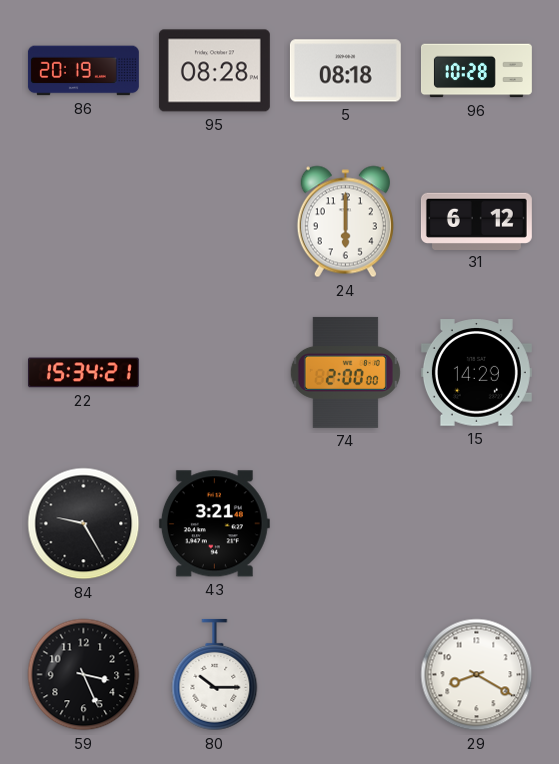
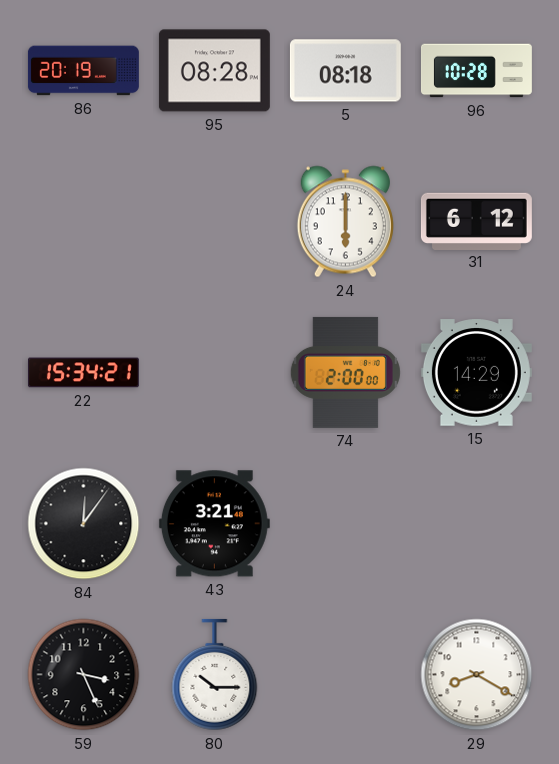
84: 9:25 -> 12:06
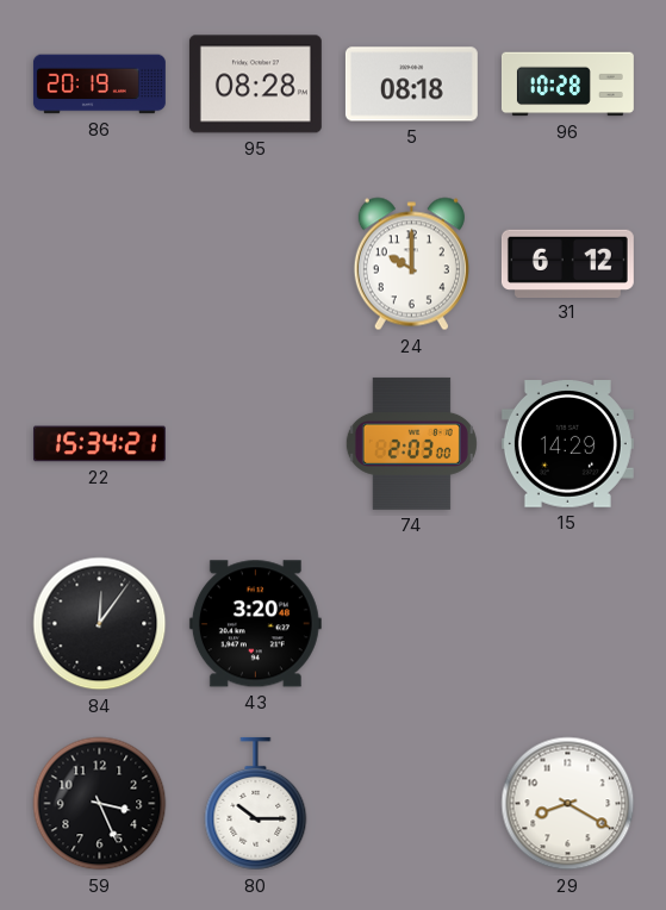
24: 6:00 -> 10:00
74: 2:00 -> 2:03
43: 3:21 -> 3:20
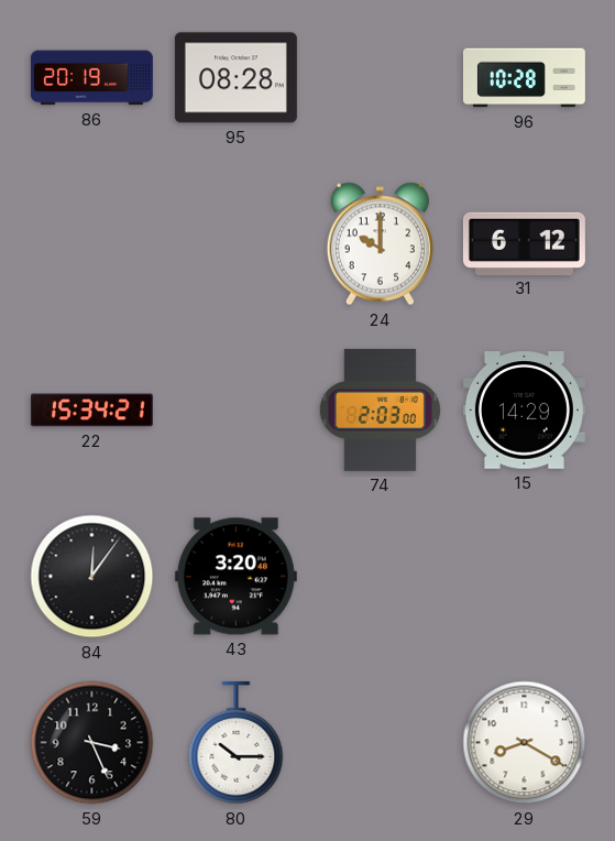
5: 08:18 -> none
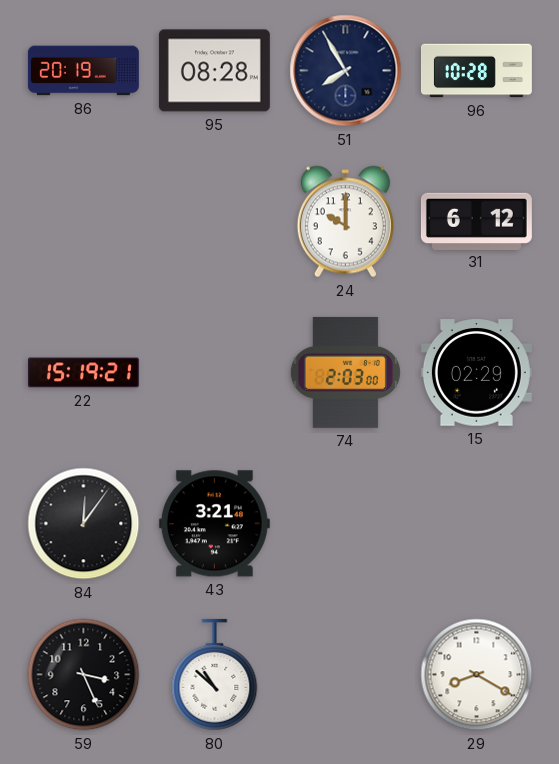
51: none -> 7:55
22: 15:34 -> 15:19
15: 14:29 -> 02:29
43: 3:20 -> 3:21
80: 10:15 -> 10:52
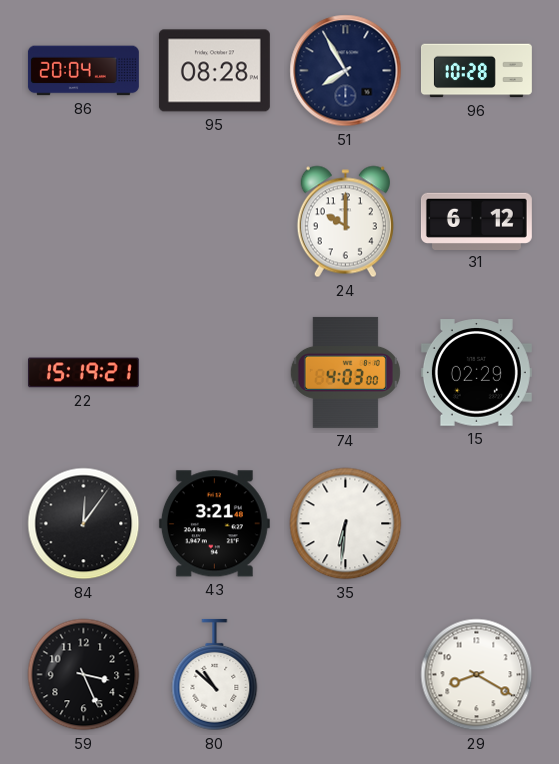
86: 20:19 -> 20:04
74: 2:03 -> 4:03
35: none -> 6:31
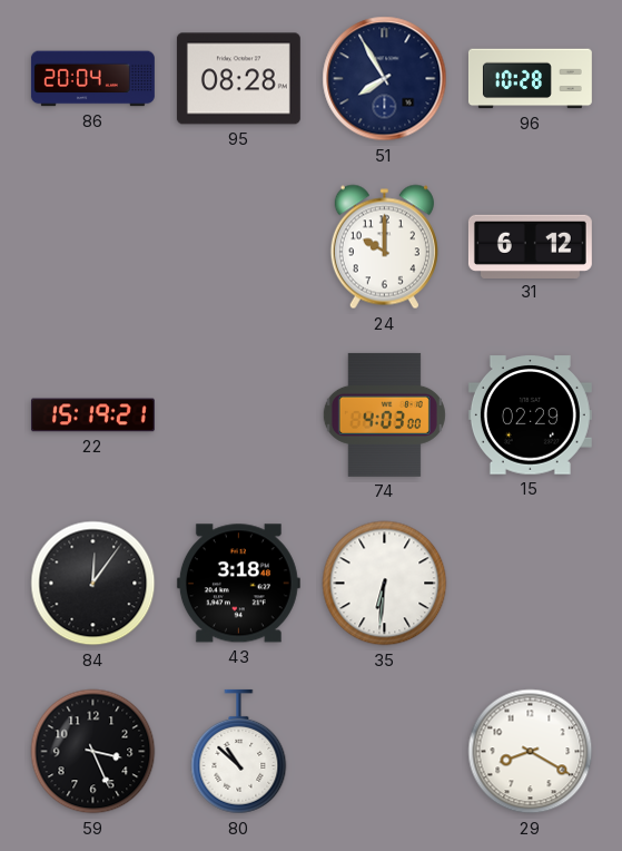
43: 3:21 -> 3:18
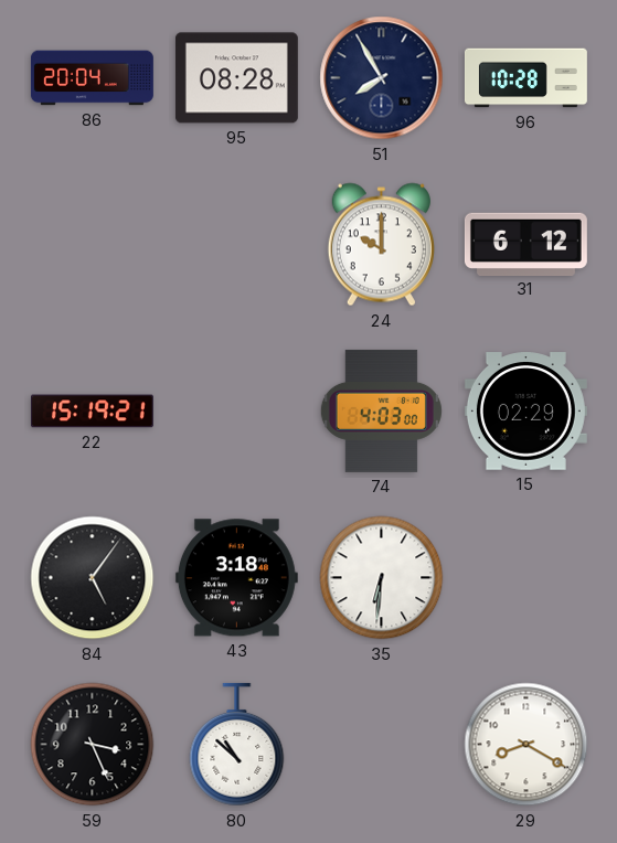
84: 12:06 -> 5:06
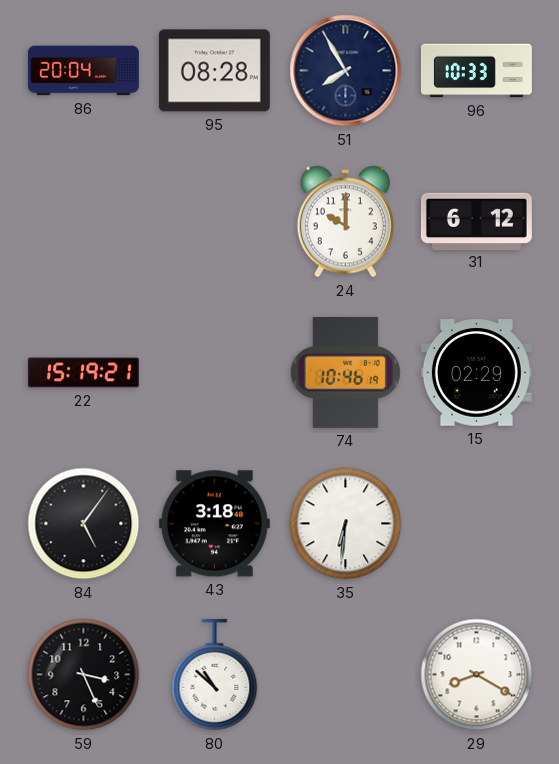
96: 10:28 -> 10:33
74: 4:03 -> 10:46
